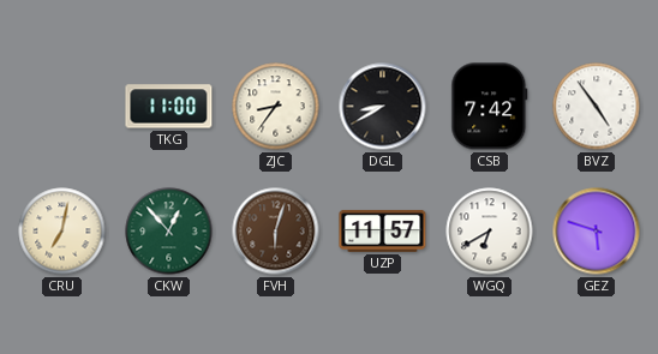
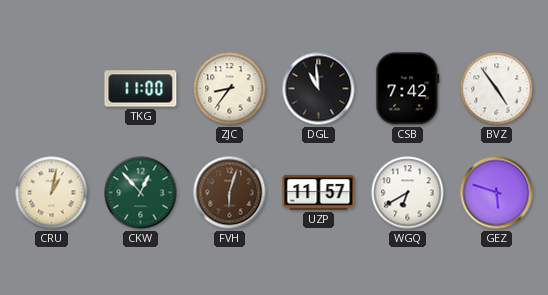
DGL: 8:40 -> 10:59
CRU: 7:02 -> 1:02
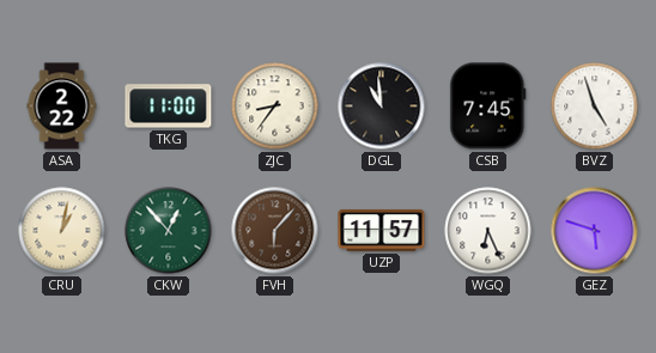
ASA: none -> 2:22
CSB: 7:42 -> 7:45
BVZ: 4:54 -> 4:57
FVH: 6:03 -> 6:07
WGQ: 6:40 -> 6:26
